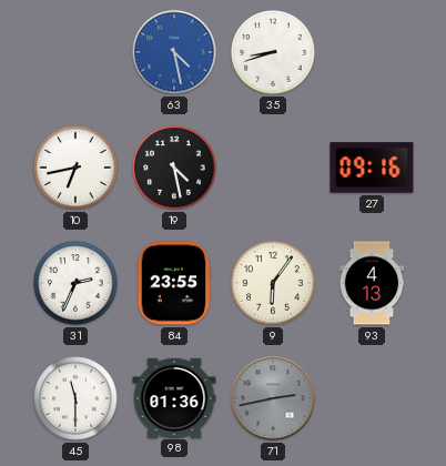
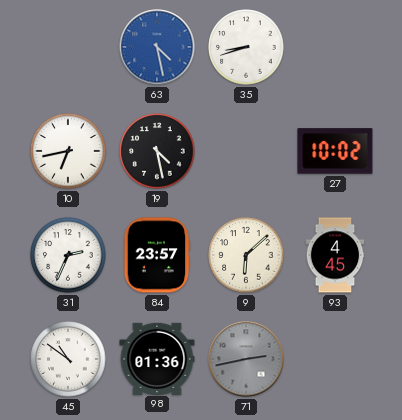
27: 09:16 -> 10:02
84: 23:55 -> 23:57
9: 6:06 -> 6:08
93: 4:13 -> 4:45
45: 11:30 -> 10:51
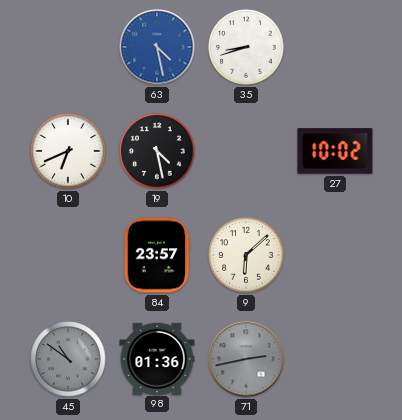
10: 6:43 -> 6:41
31: 2:34 -> none
93: 4:45 -> none
45 dial: white -> grey
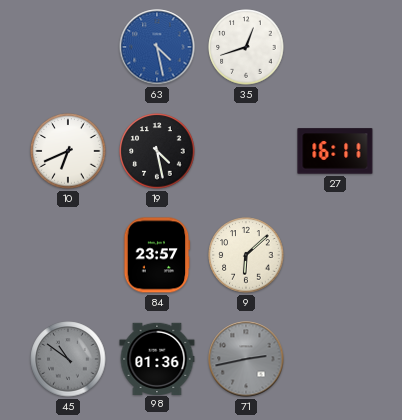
35: 8:42 -> 12:42
27: 10:02 -> 16:11
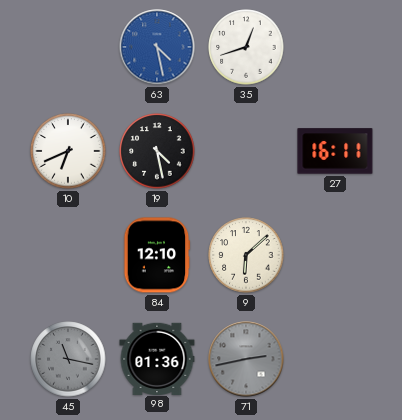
84: 23:57 -> 12:10
45: 10:51 -> 11:17
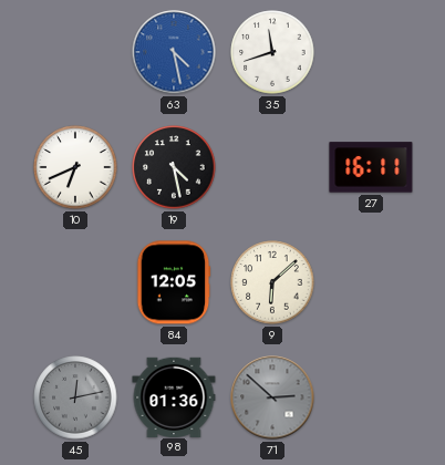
35: 12:42 -> 11:42
84: 12:10 -> 12:05
45: 11:17 -> 12:13
71: 2:43 -> 2:52
